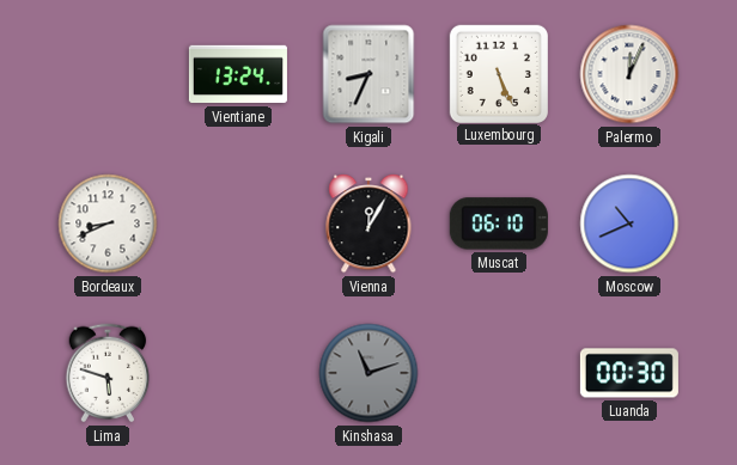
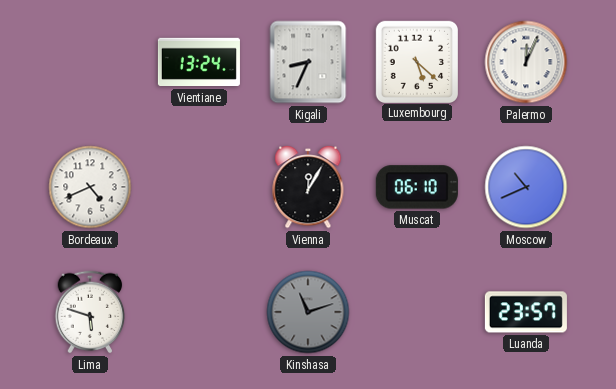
Luxembourg: 5:26 -> 5:22
Bordeaux: 8:41 -> 4:41
Luanda: 00:30 -> 23:57
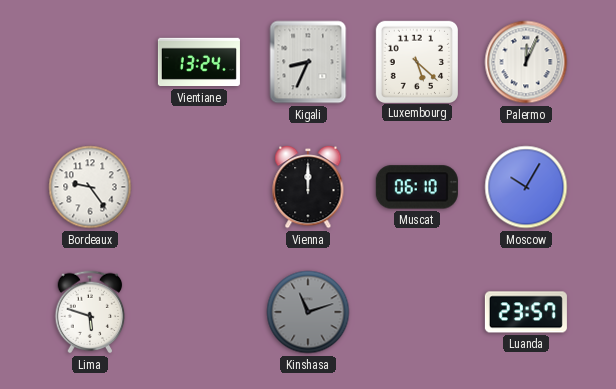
Bordeaux: 4:41 -> 9:24
Vienna: 12:05 -> 12:00
Moscow: 10:41 -> 10:05
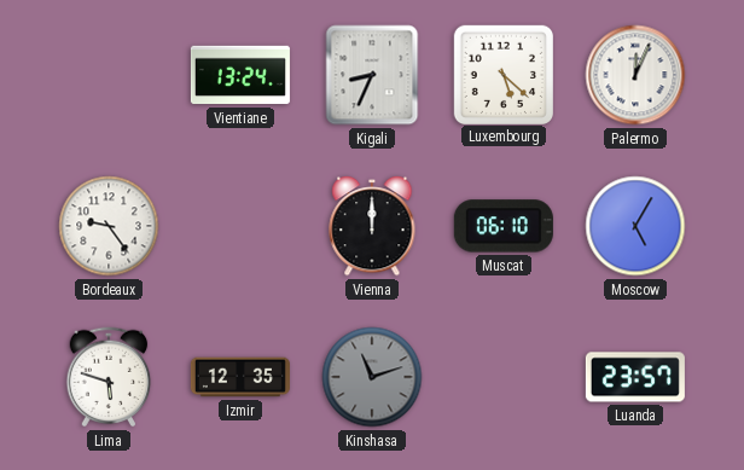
Moscow: 10:05 -> 5:05
Izmir: none -> 12:35
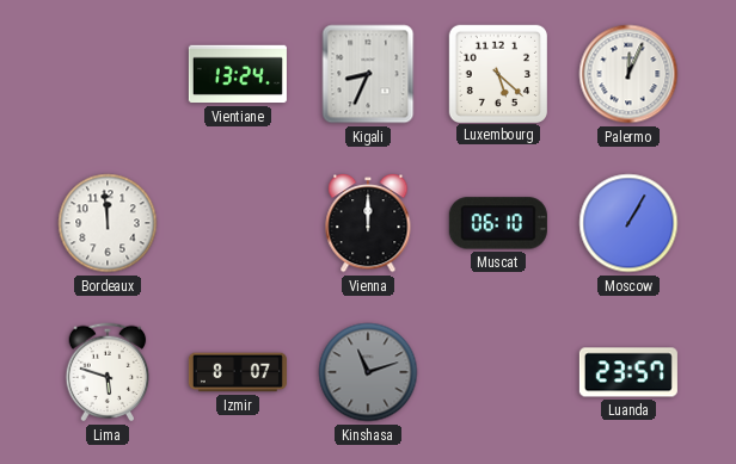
Bordeaux: 9:24 -> 11:59
Moscow: 5:05 -> 1:05
Izmir: 12:35 -> 8:07
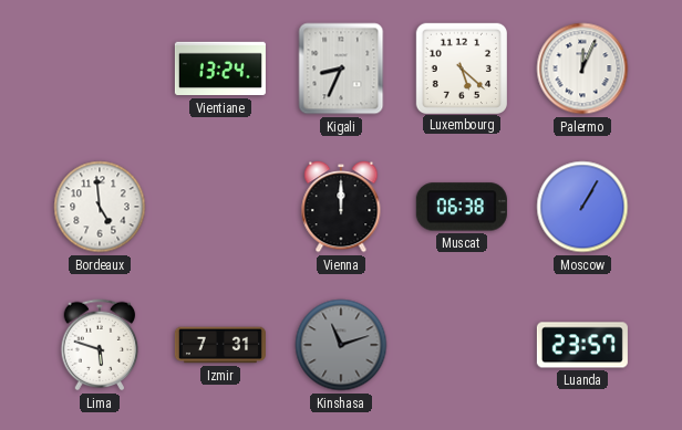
Bordeaux: 11:59 -> 4:59
Muscat: 06:10 -> 06:38
Izmir: 8:07 -> 7:31
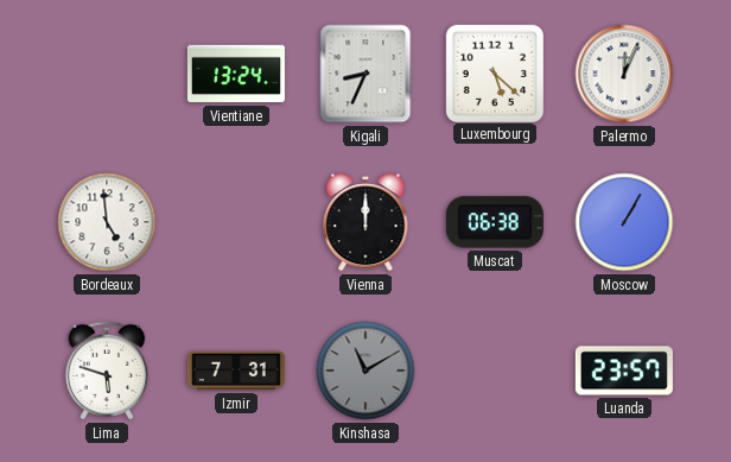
Kinshasa: 11:12 -> 11:10
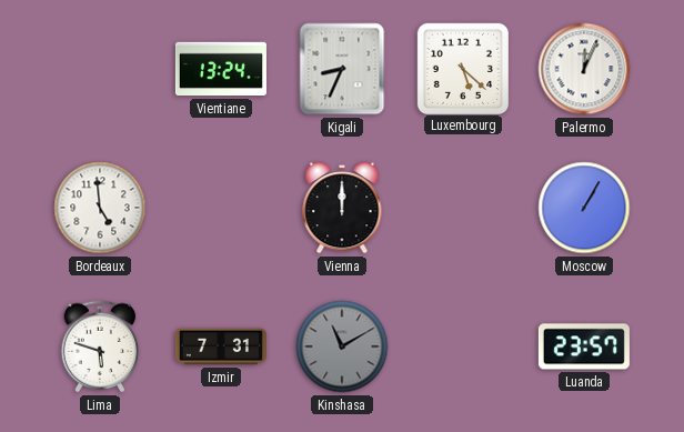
Muscat: 06:38 -> none
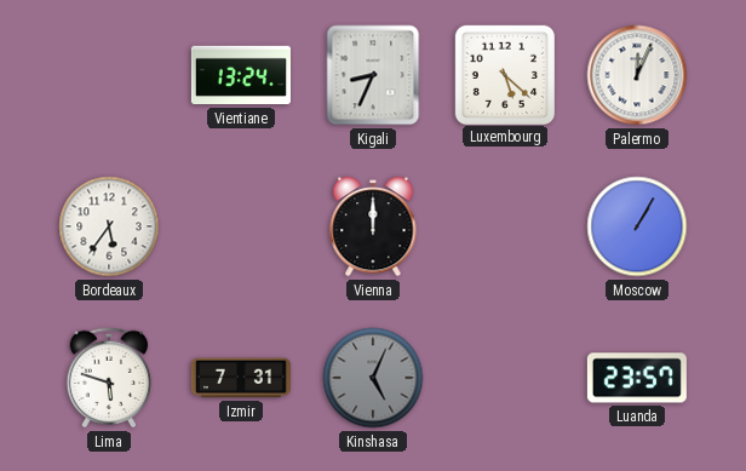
Bordeaux: 4:59 -> 5:36
Kinshasa: 11:10 -> 5:04
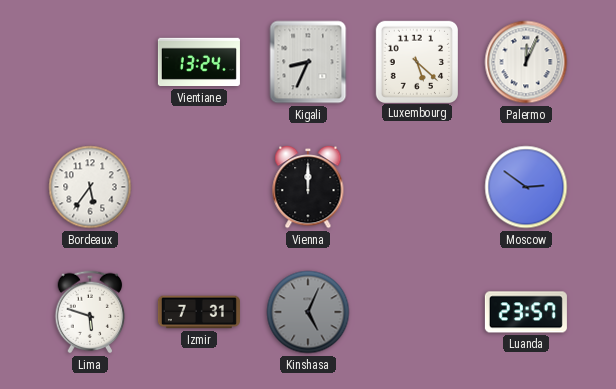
Moscow: 1:05 -> 2:51
